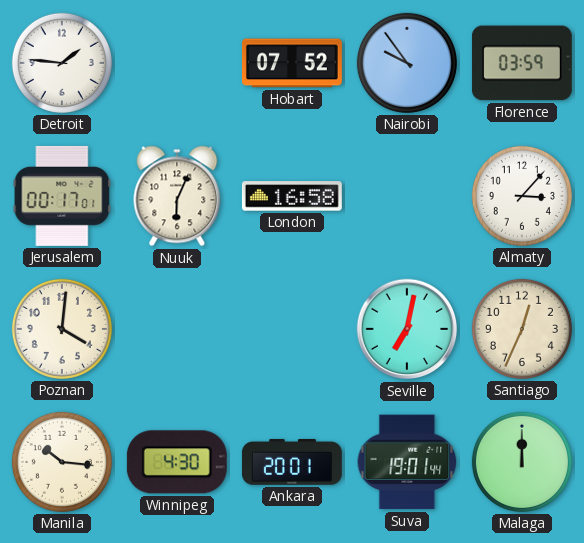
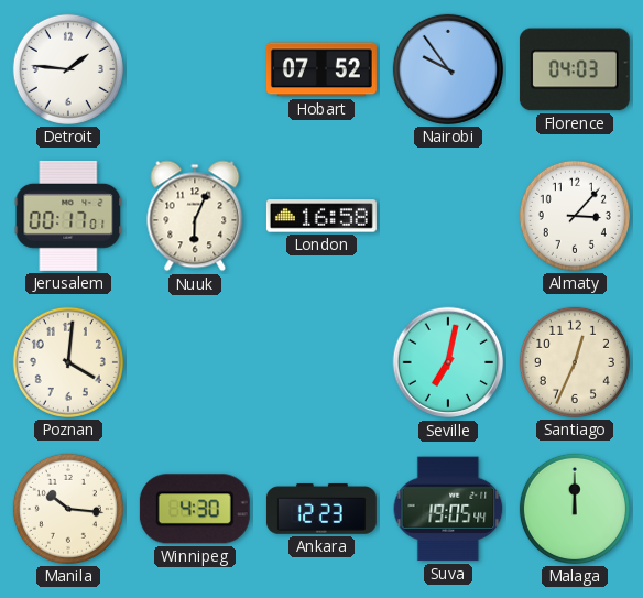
Florence: 03:59 -> 04:03
Ankara: 20:01 -> 12:23
Suva: 19:01 -> 19:05
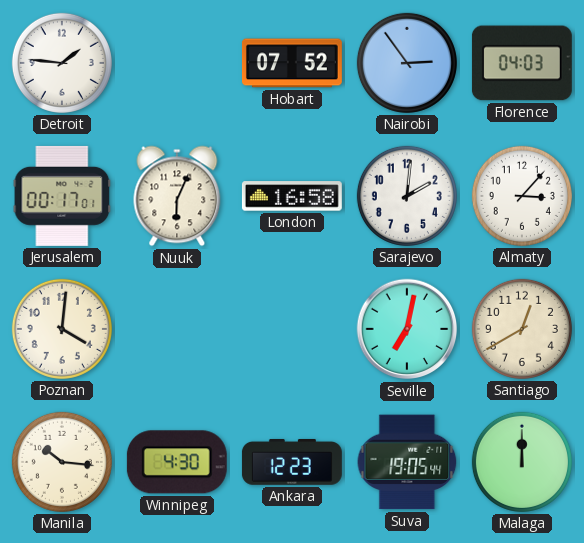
Nairobi: 9:54 -> 2:54
Sarajevo: none -> 2:01
Santiago: 12:34 -> 12:40
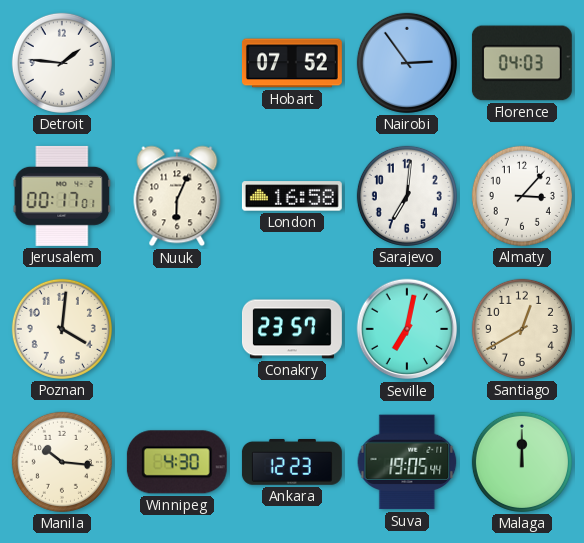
Sarajevo: 2:01 -> 7:01
Conakry: none -> 23:57
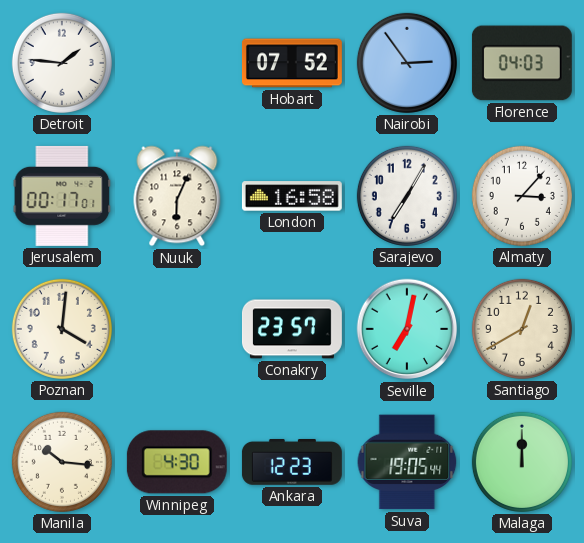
Sarajevo: 7:01 -> 7:05
